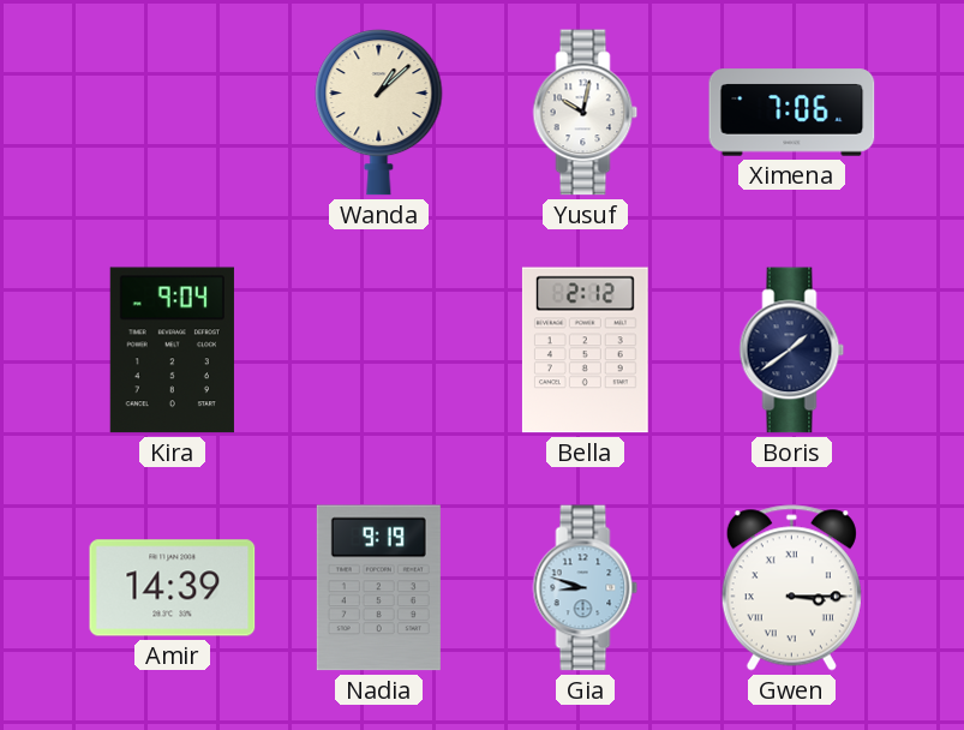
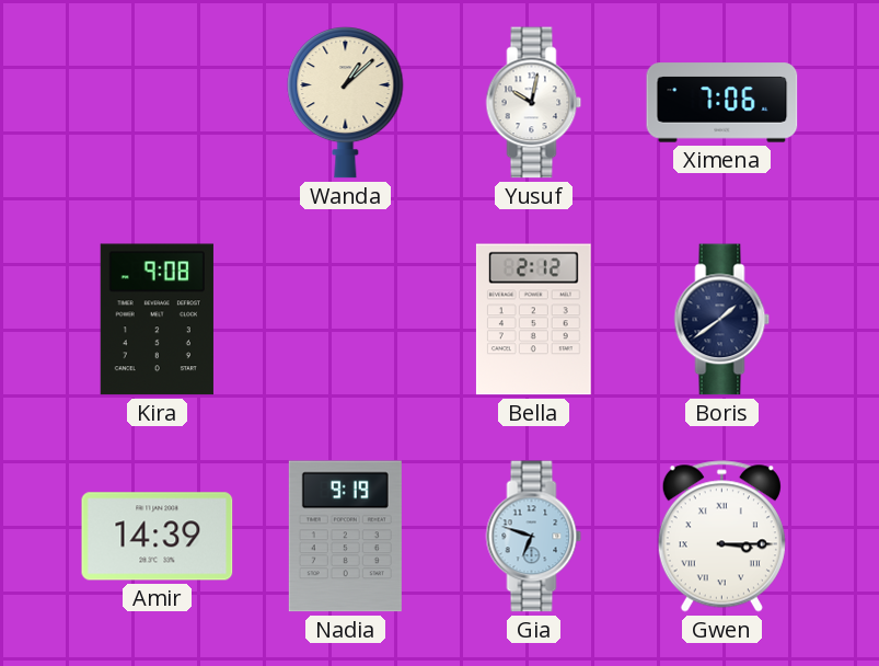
Kira: 9:04 -> 9:08
Gia: 8:48 -> 6:48
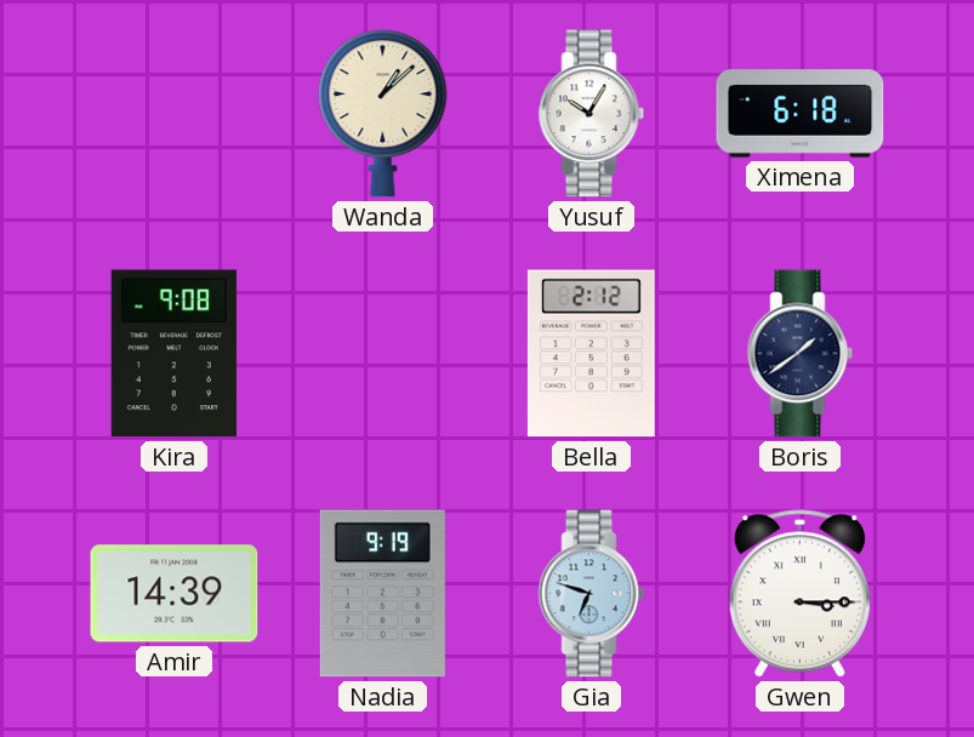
Yusuf: 10:02 -> 10:05
Ximena: 7:06 -> 6:18
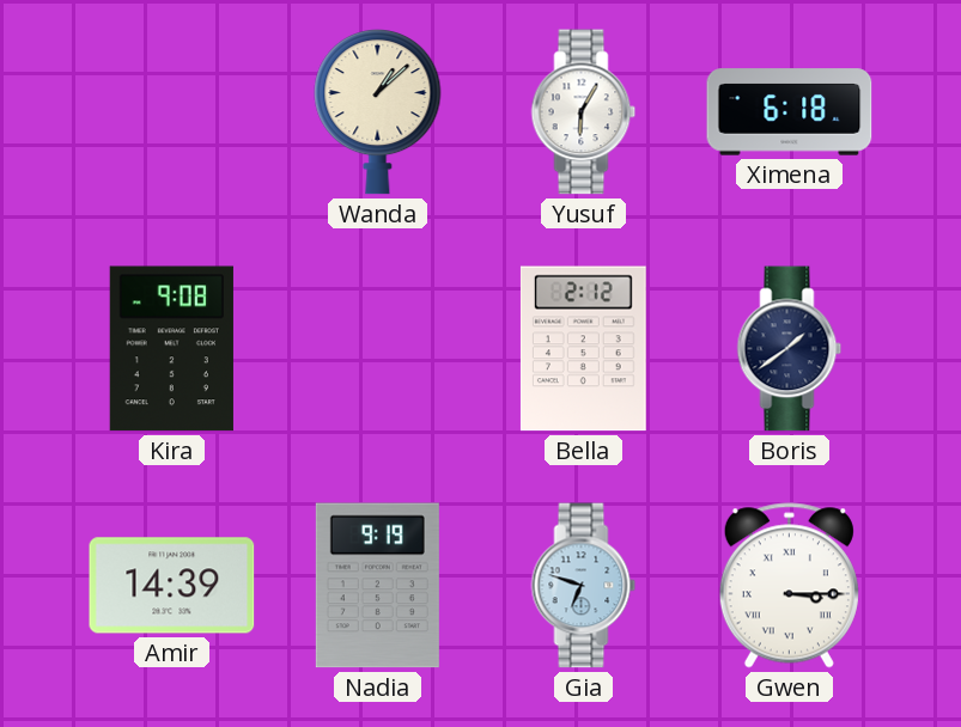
Yusuf: 10:05 -> 6:05
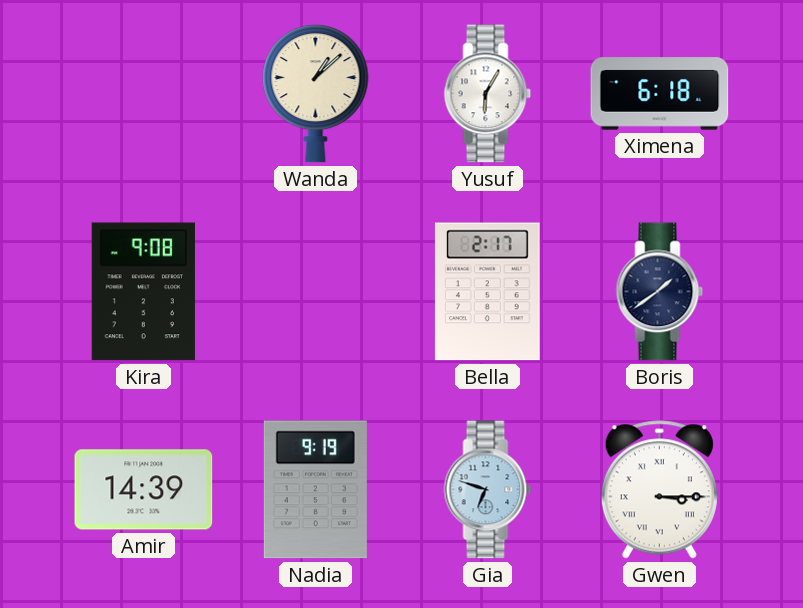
Bella: 2:12 -> 2:17
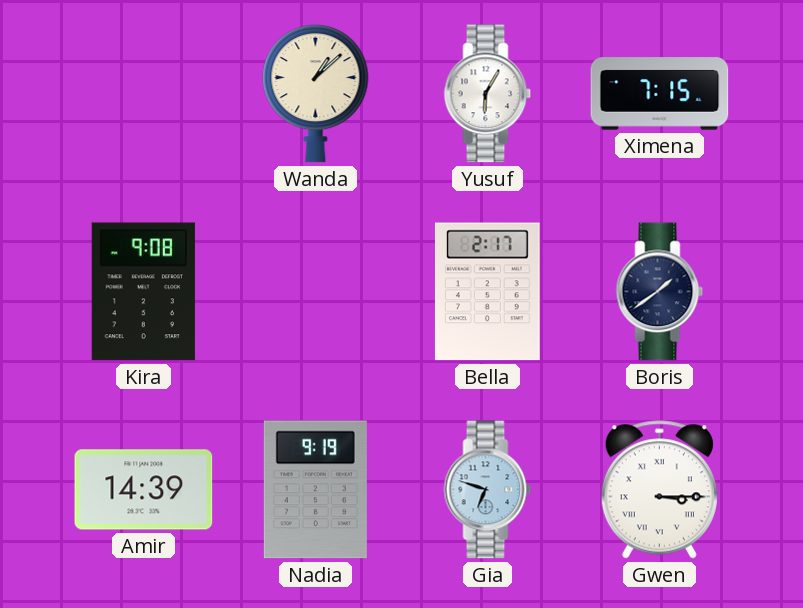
Ximena: 6:18 -> 7:15
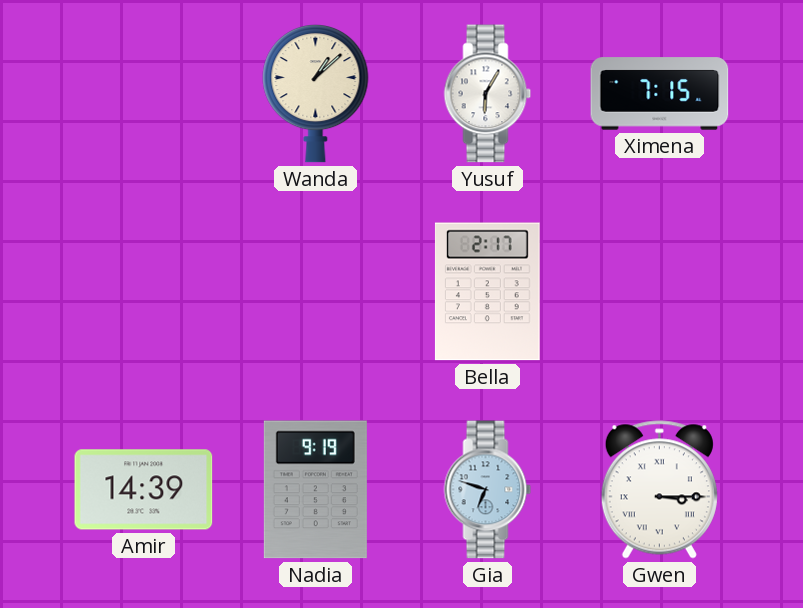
Kira: 9:08 -> none
Boris: 1:39 -> none
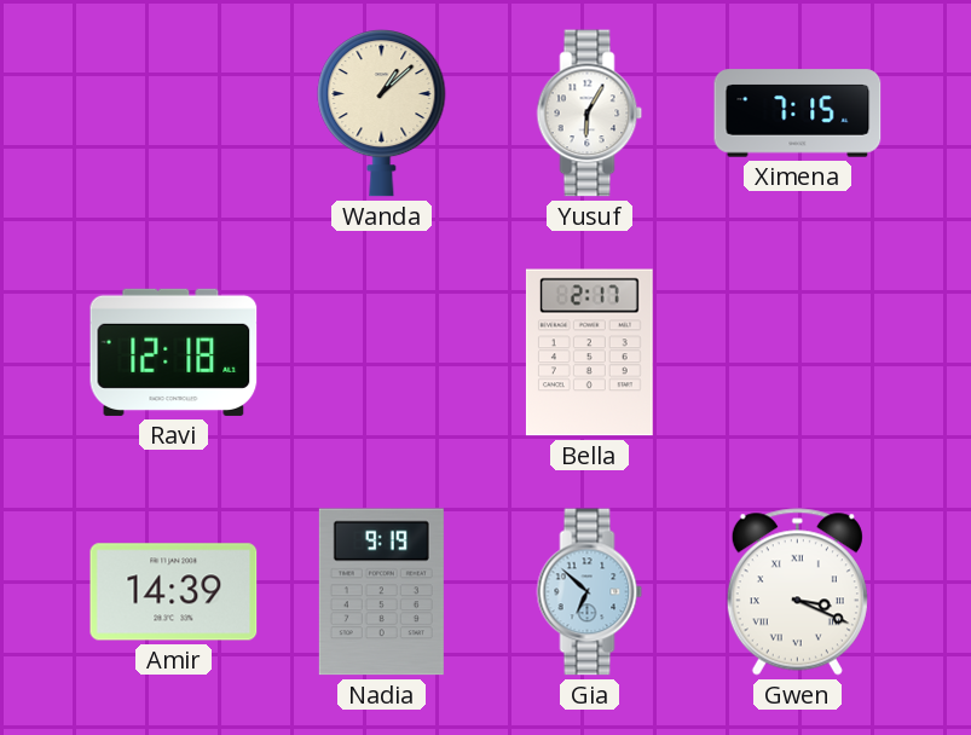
Ravi: none -> 12:18
Gia: 6:48 -> 6:52
Gwen: 3:15 -> 3:19
